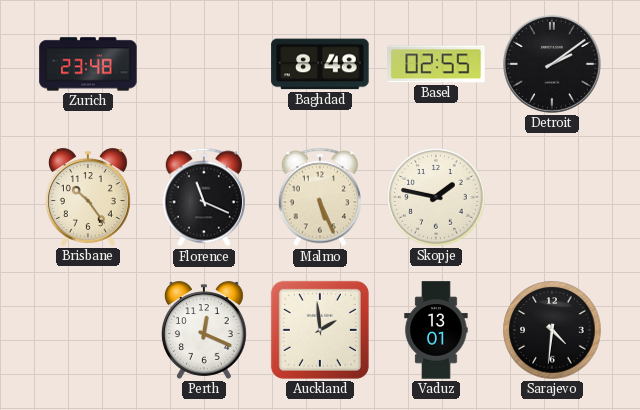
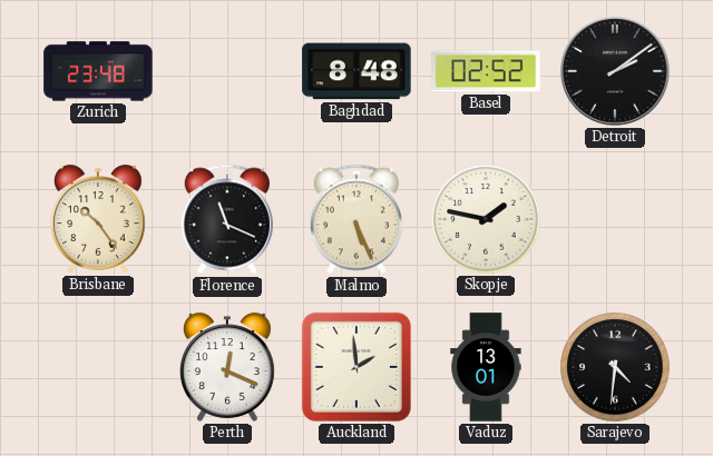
Basel: 02:55 -> 02:52
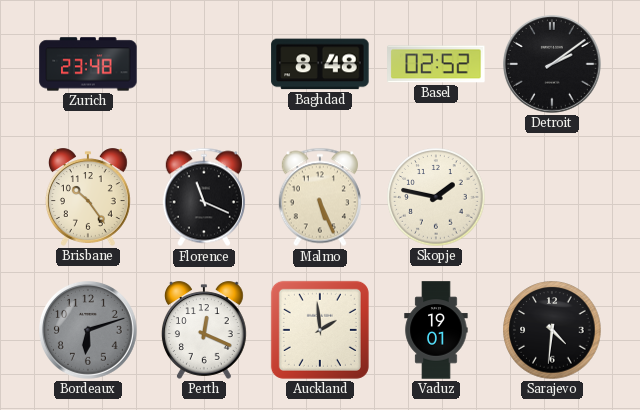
Bordeaux: none -> 6:12
Vaduz: 13:01 -> 19:01
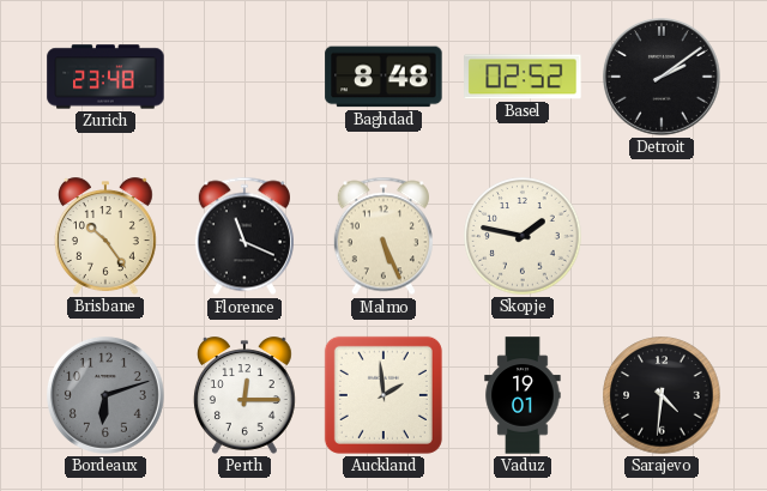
Perth: 12:19 -> 12:15
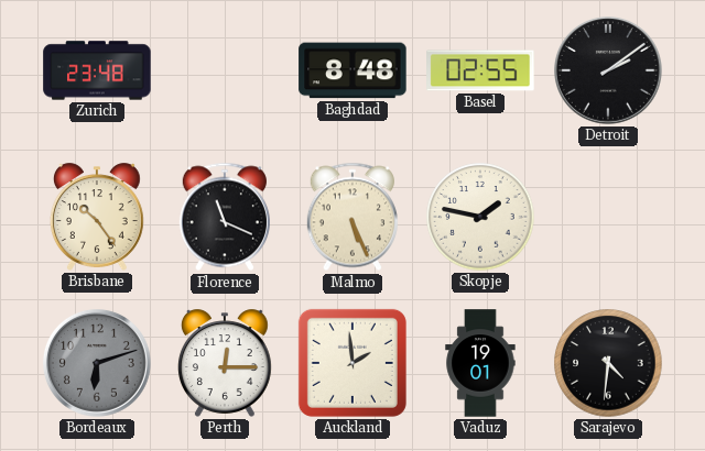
Basel: 02:52 -> 02:55
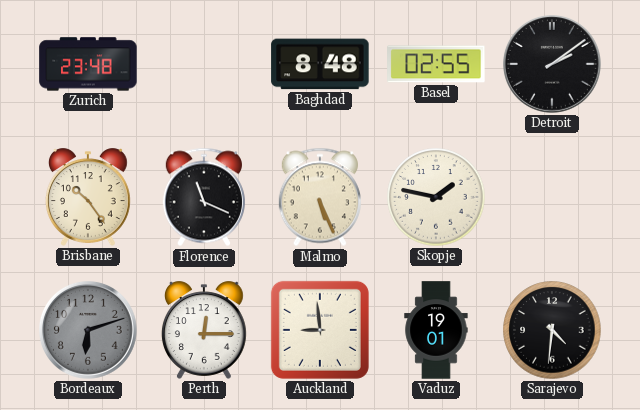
Auckland: 1:59 -> 8:59
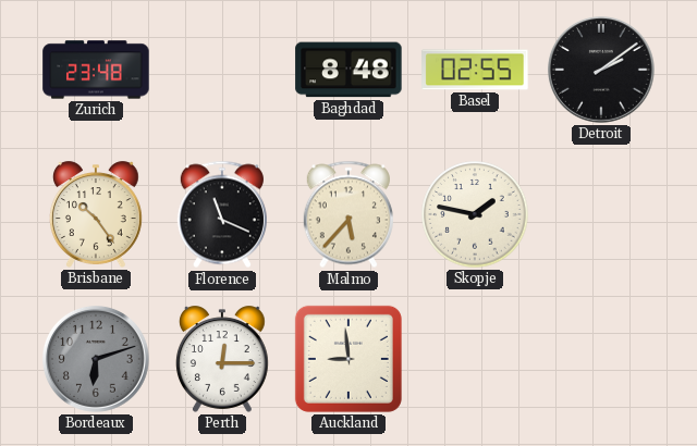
Malmo: 5:26 -> 5:37
Vaduz: 19:01 -> none
Sarajevo: 4:31 -> none
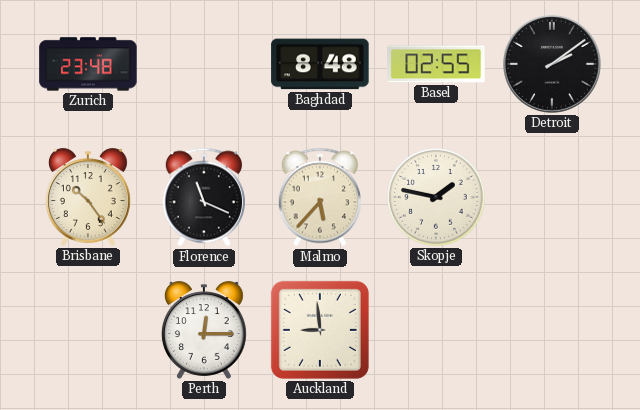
Bordeaux: 6:12 -> none
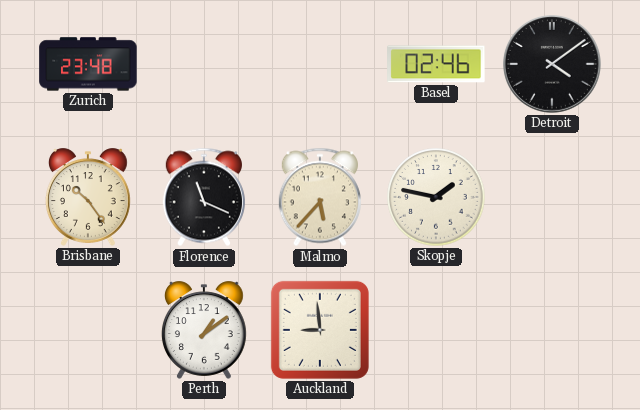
Baghdad: 8:48 -> none
Basel: 02:55 -> 02:46
Detroit: 2:09 -> 4:09
Perth: 12:15 -> 1:09
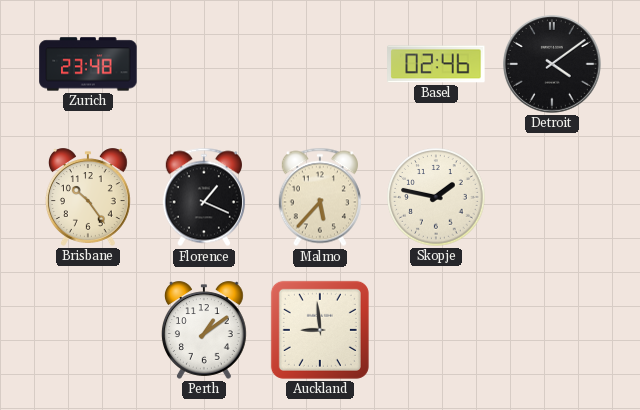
Florence: 11:19 -> 1:19
